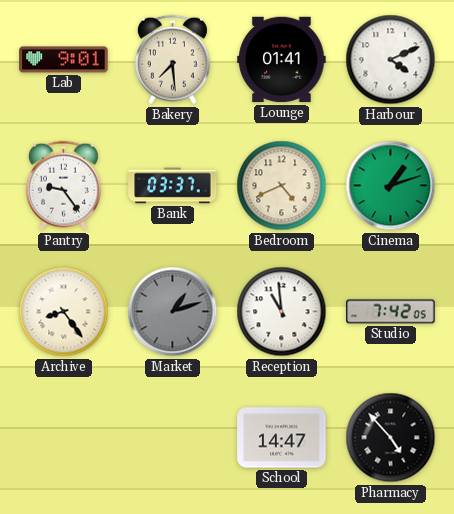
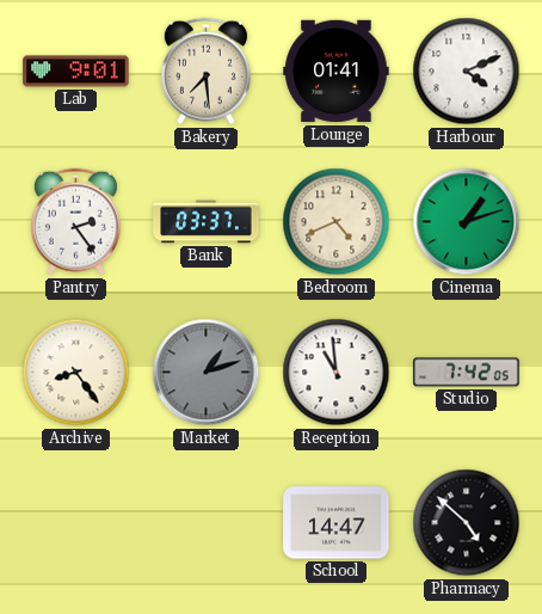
Pantry: 9:24 -> 2:24
Pharmacy: 4:53 -> 4:52
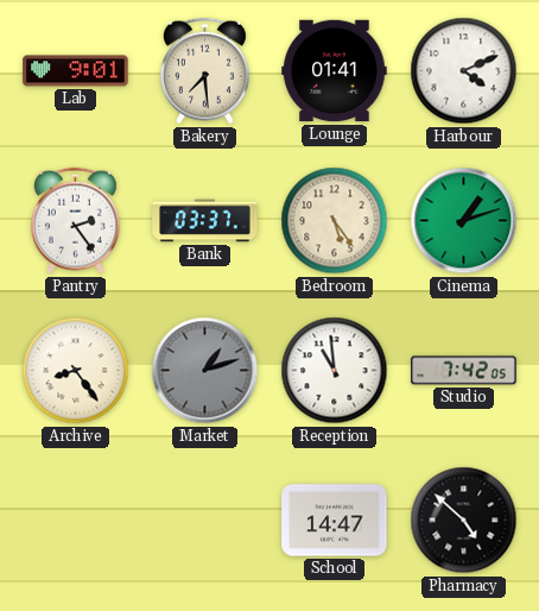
Bedroom: 4:41 -> 5:24
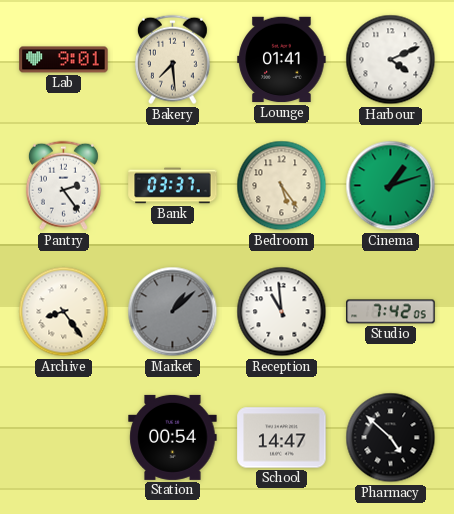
Market: 1:12 -> 1:08
Station: none -> 00:54
